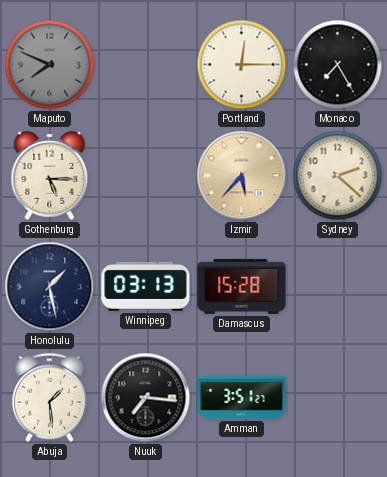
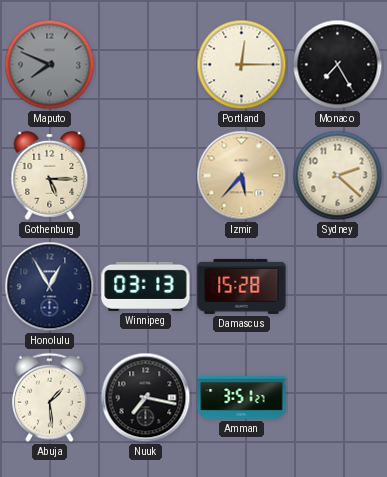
Honolulu: 1:28 -> 12:55
Nuuk: 7:16 -> 7:17
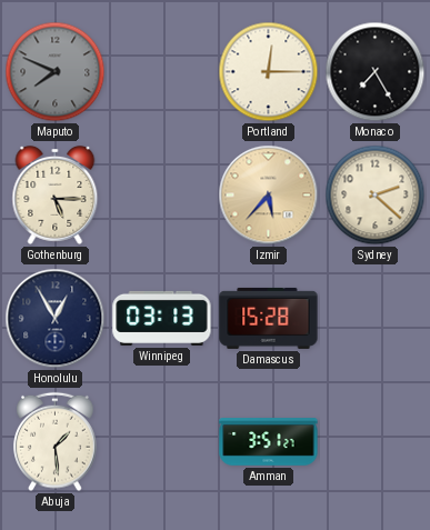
Nuuk: 7:17 -> none
